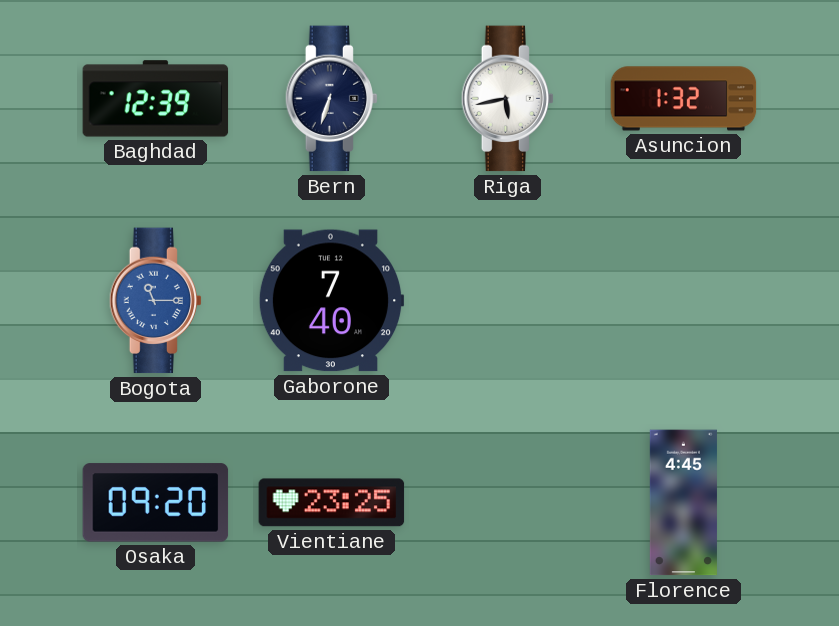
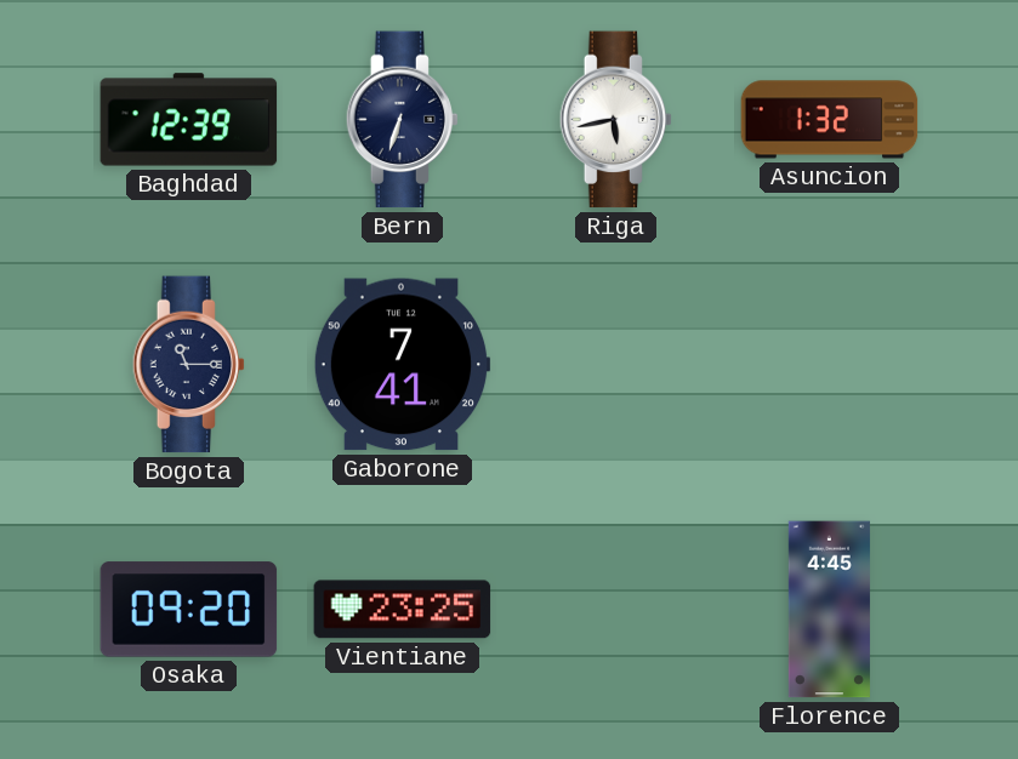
Bogota dial: blue -> navy
Gaborone: 7:40 -> 7:41
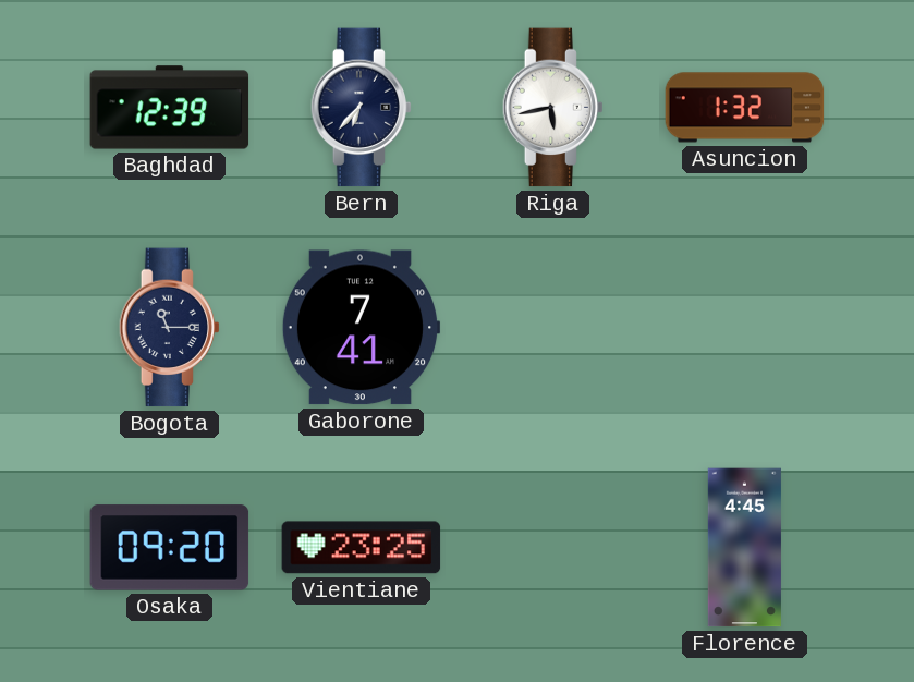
Bern: 6:33 -> 6:37
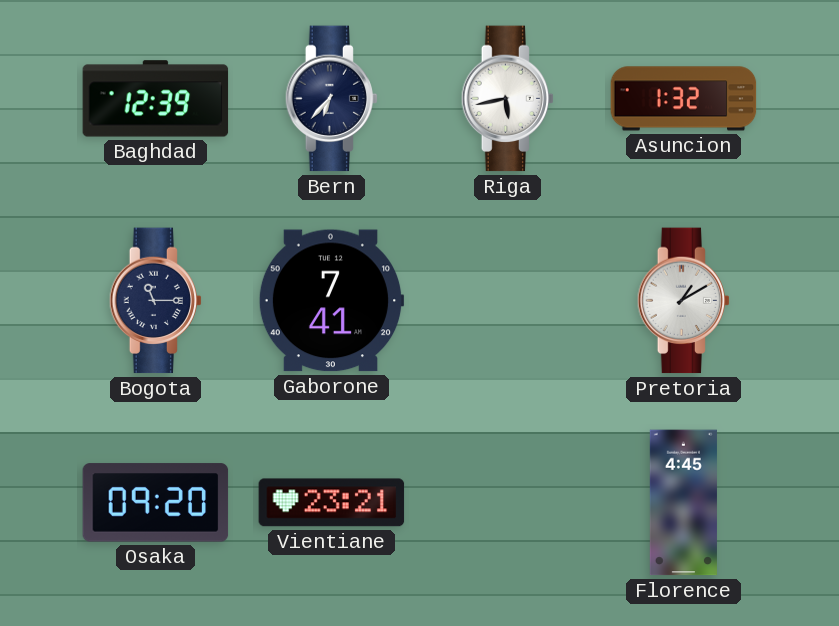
Pretoria: none -> 1:10
Vientiane: 23:25 -> 23:21
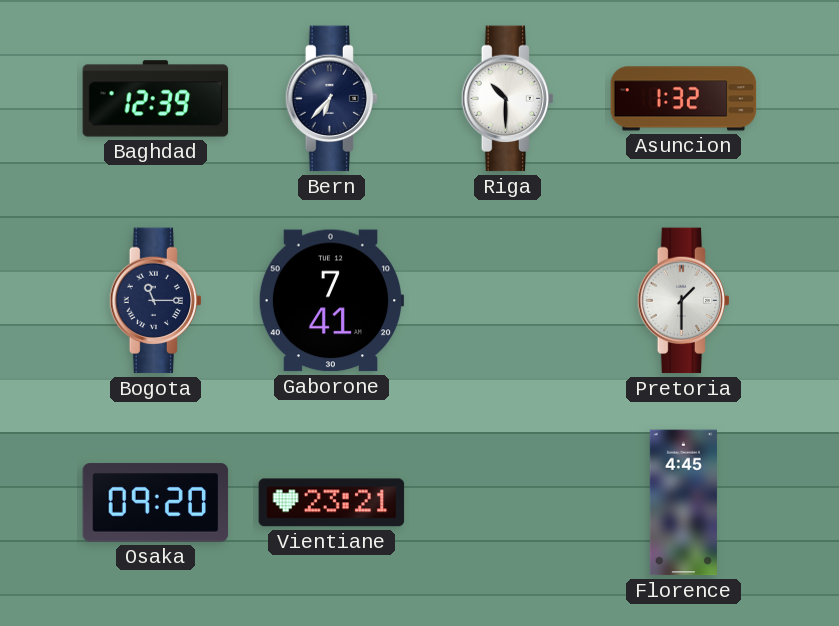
Riga: 5:43 -> 10:30
Pretoria: 1:10 -> 1:30
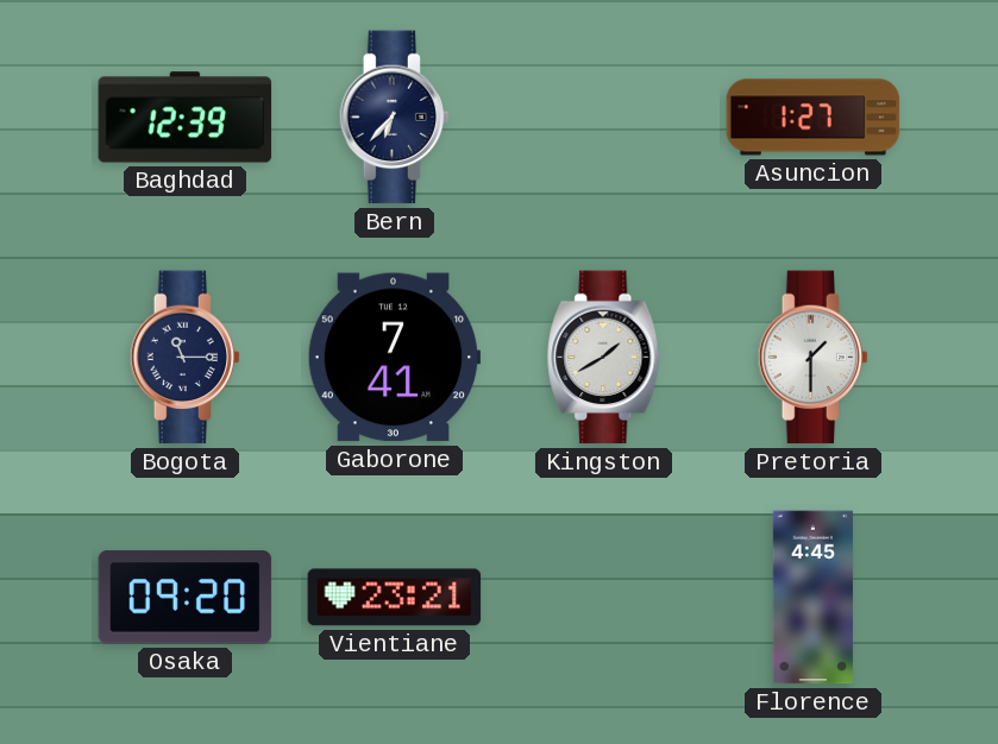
Riga: 10:30 -> none
Asuncion: 1:32 -> 1:27
Kingston: none -> 1:40
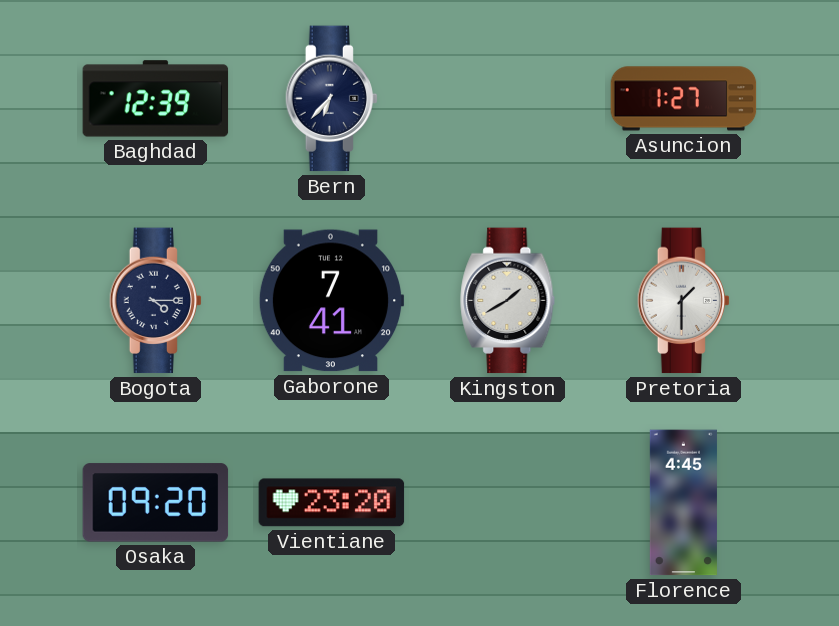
Bogota: 11:15 -> 4:15
Vientiane: 23:21 -> 23:20
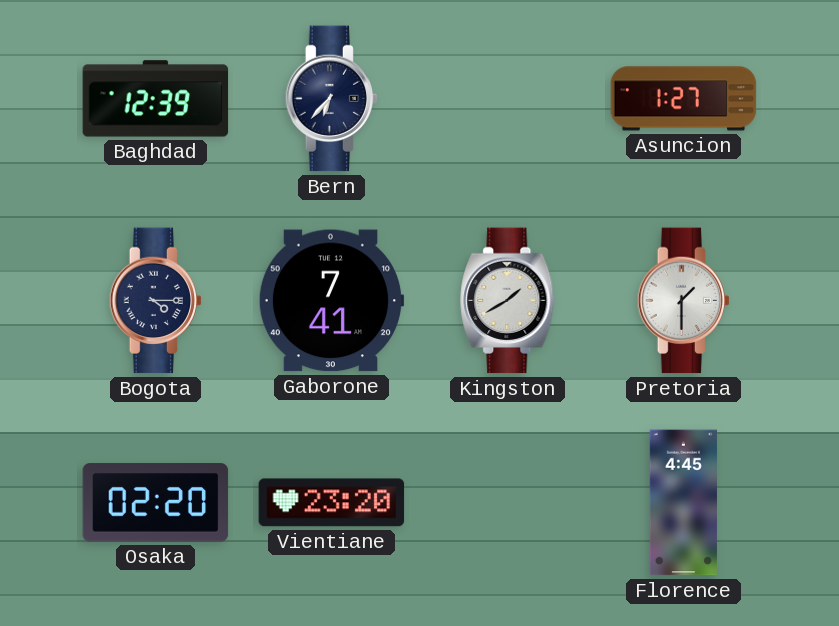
Osaka: 09:20 -> 02:20
